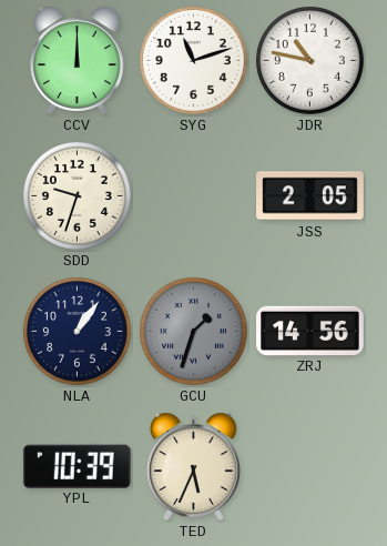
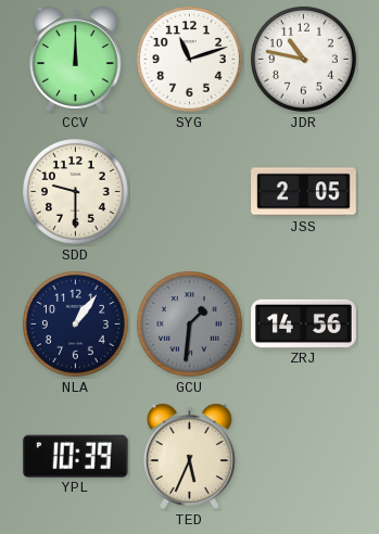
SDD: 9:33 -> 9:30
GCU: 1:33 -> 1:31
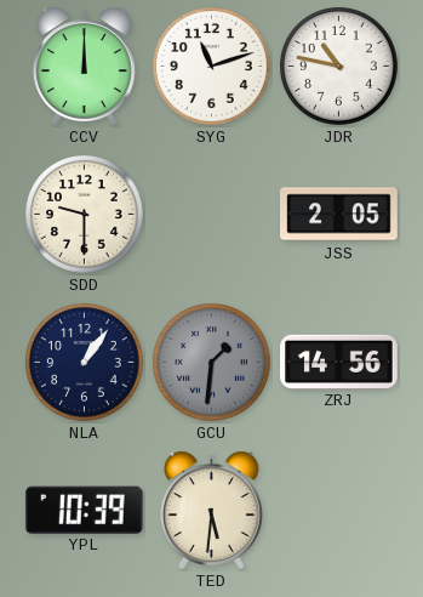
TED: 5:34 -> 5:31
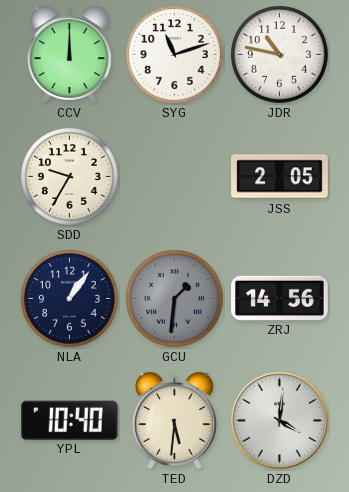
SDD: 9:30 -> 9:35
YPL: 10:39 -> 10:40
DZD: none -> 4:01
